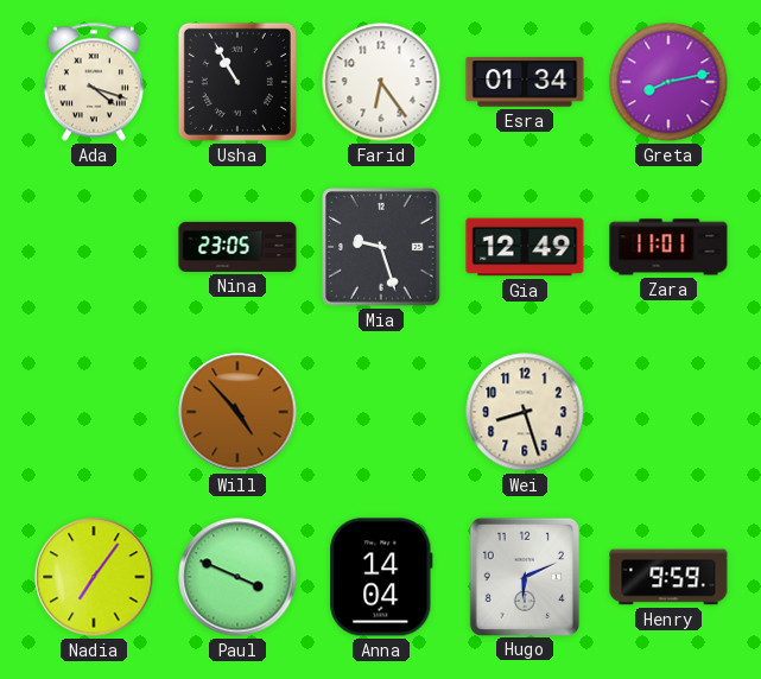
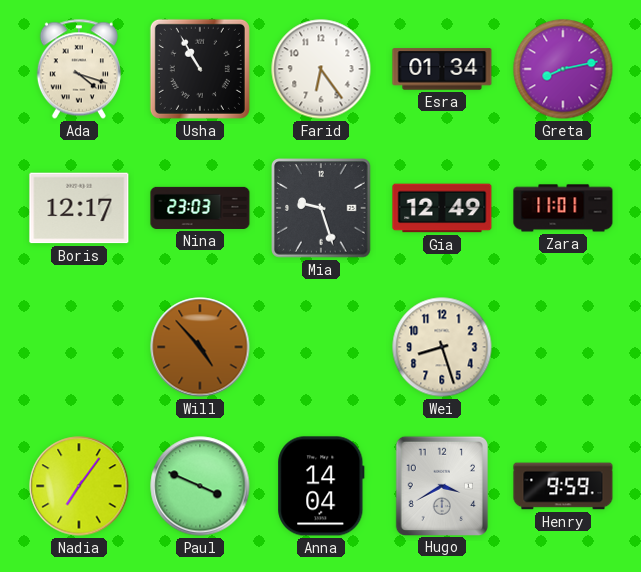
Boris: none -> 12:17
Nina: 23:05 -> 23:03
Hugo: 6:11 -> 3:40
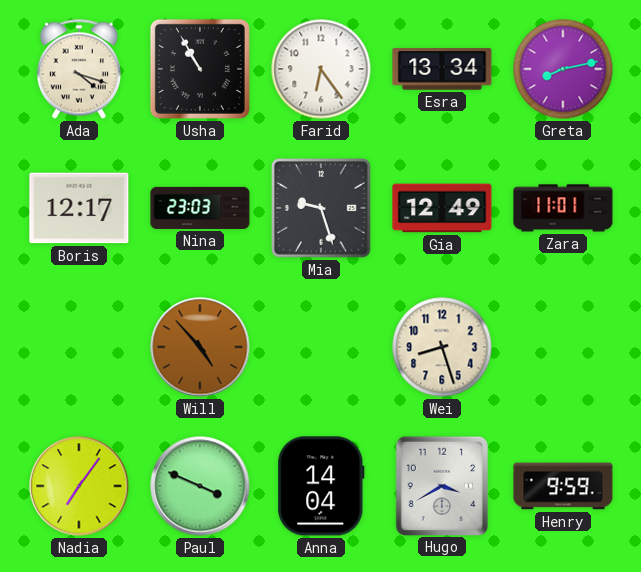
Esra: 01:34 -> 13:34
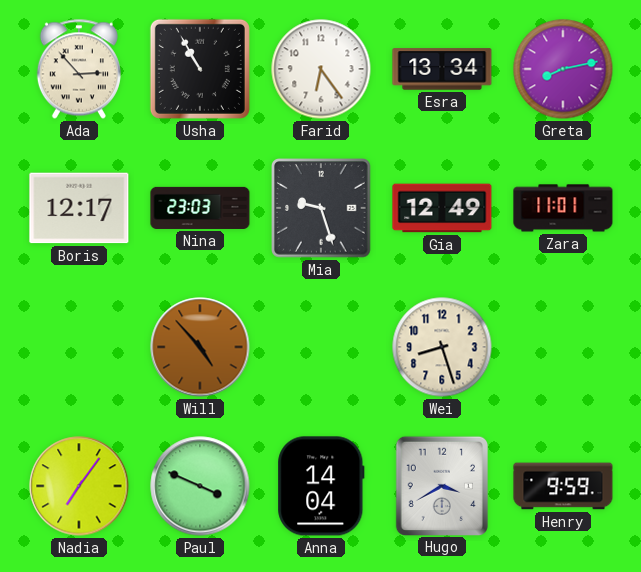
Ada: 4:18 -> 2:53
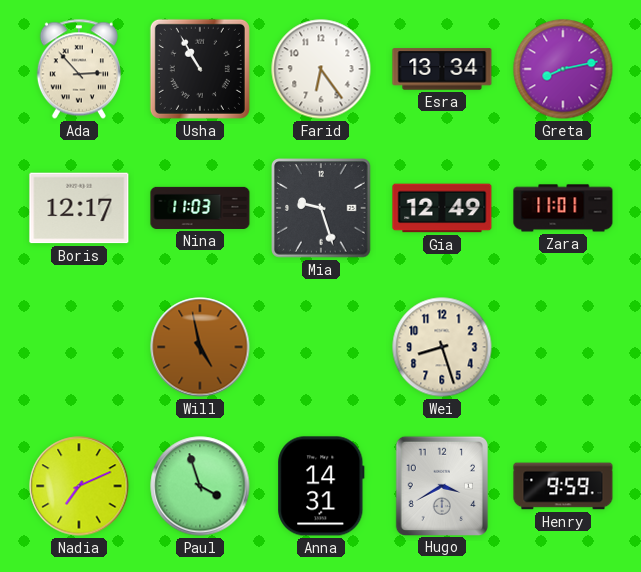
Nina: 23:03 -> 11:03
Will: 4:53 -> 4:58
Nadia: 7:06 -> 7:11
Paul: 3:49 -> 3:57
Anna: 14:04 -> 14:31
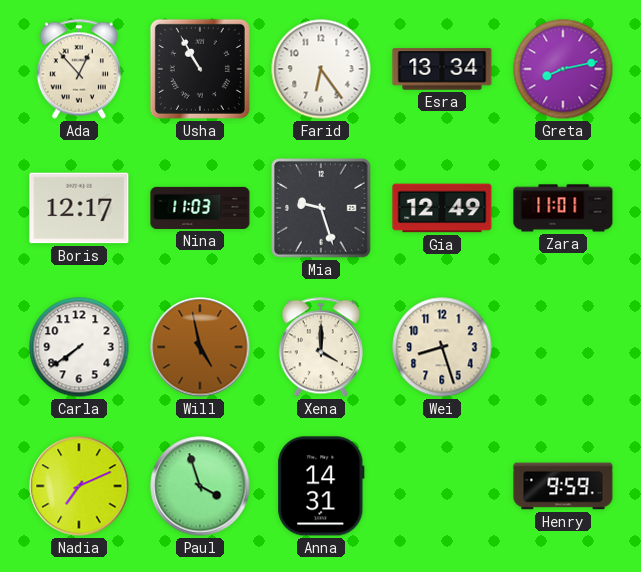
Ada: 2:53 -> 12:53
Carla: none -> 7:39
Xena: none -> 4:00
Hugo: 3:40 -> none
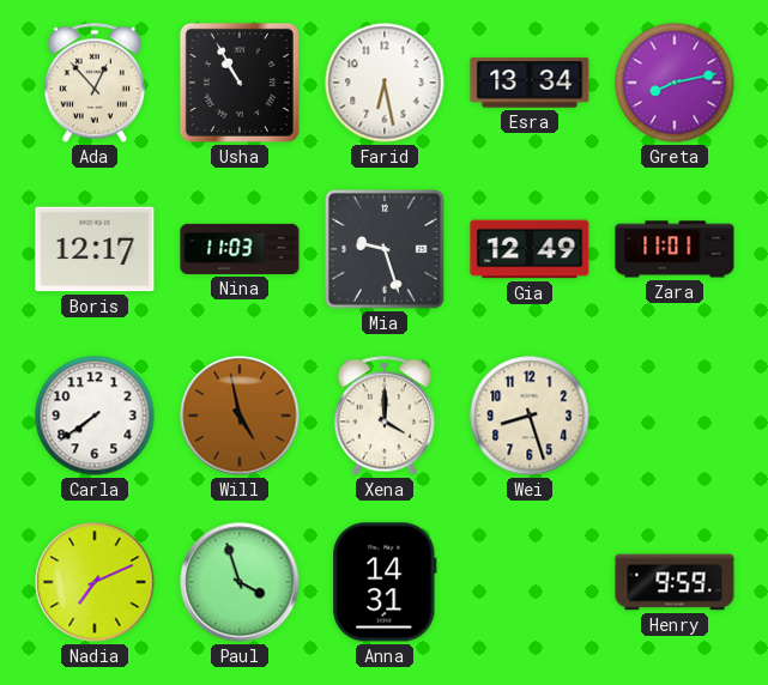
Farid: 6:24 -> 6:28
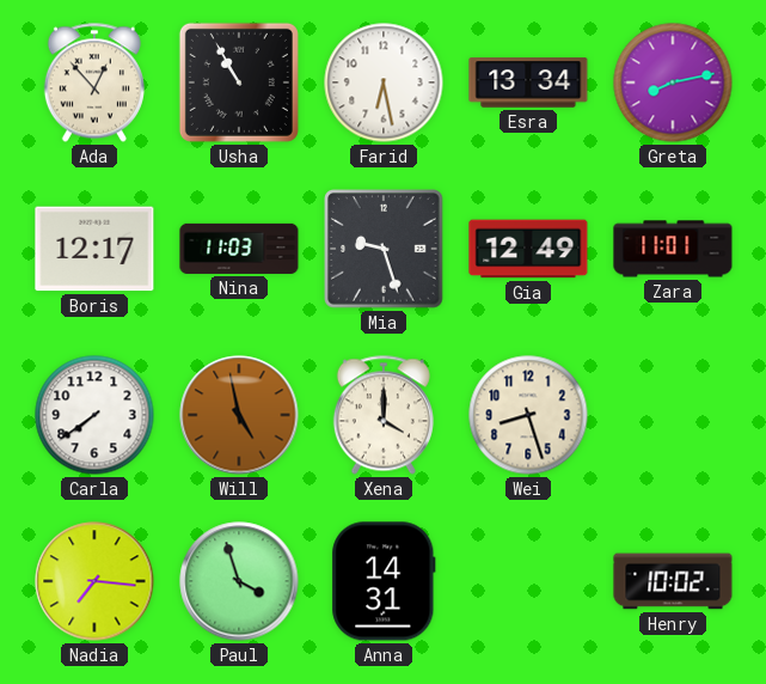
Nadia: 7:11 -> 7:16
Henry: 9:59 -> 10:02
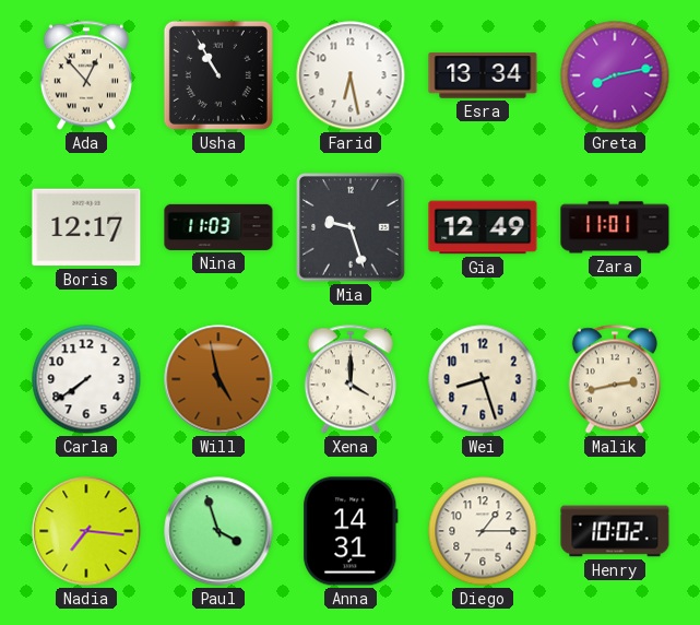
Malik: none -> 2:43
Diego: none -> 1:15
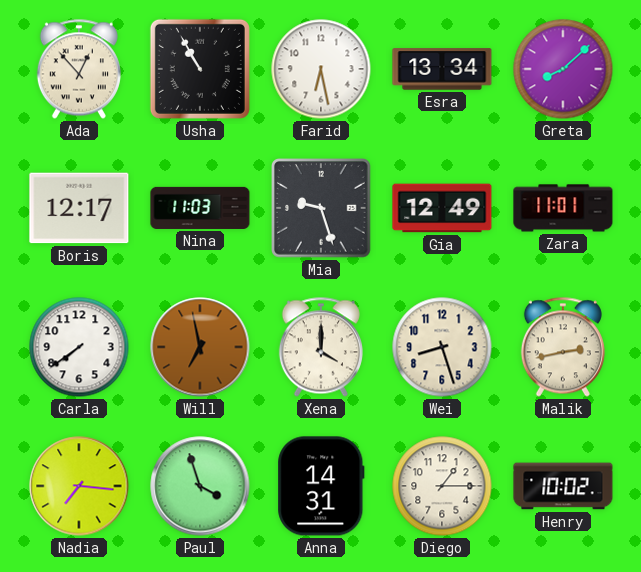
Greta: 8:13 -> 8:08
Will: 4:58 -> 6:58
